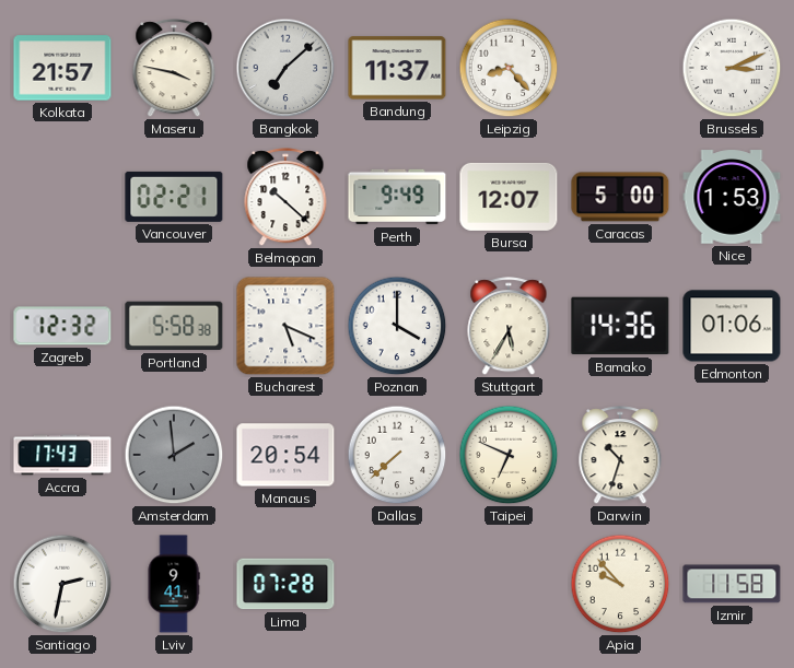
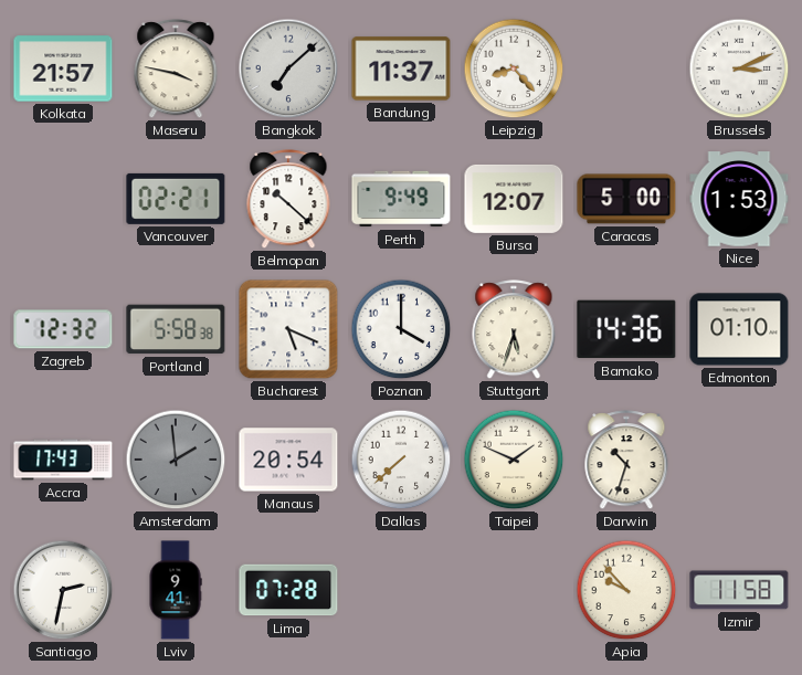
Stuttgart: 5:35 -> 5:33
Edmonton: 01:06 -> 01:10
Taipei: 6:49 -> 1:49
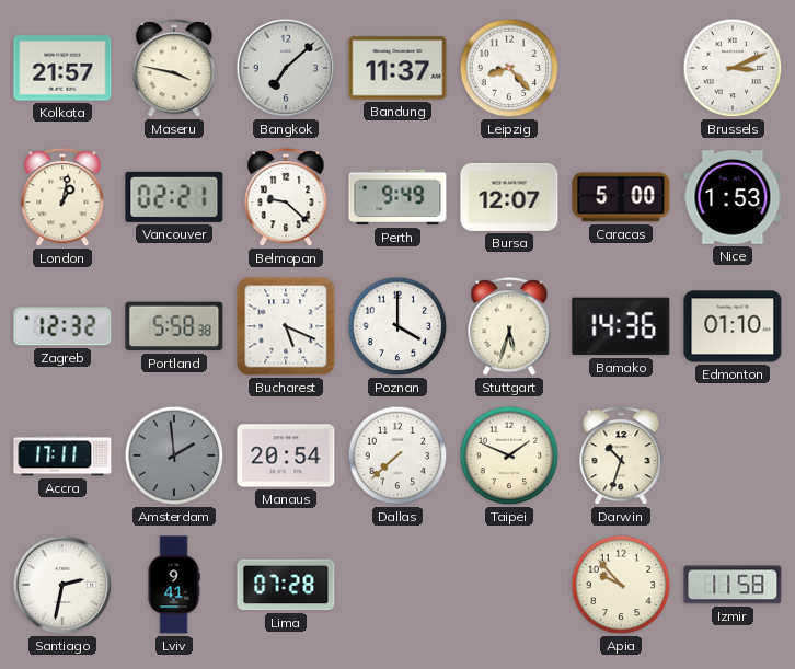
London: none -> 1:02
Belmopan: 10:22 -> 9:22
Accra: 17:43 -> 17:11
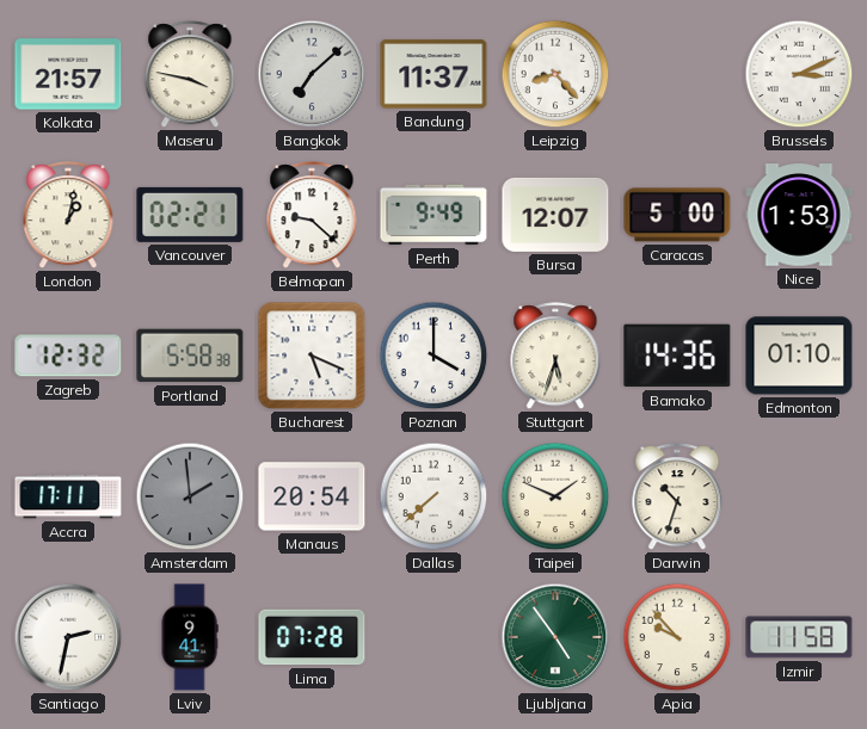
Ljubljana: none -> 4:54
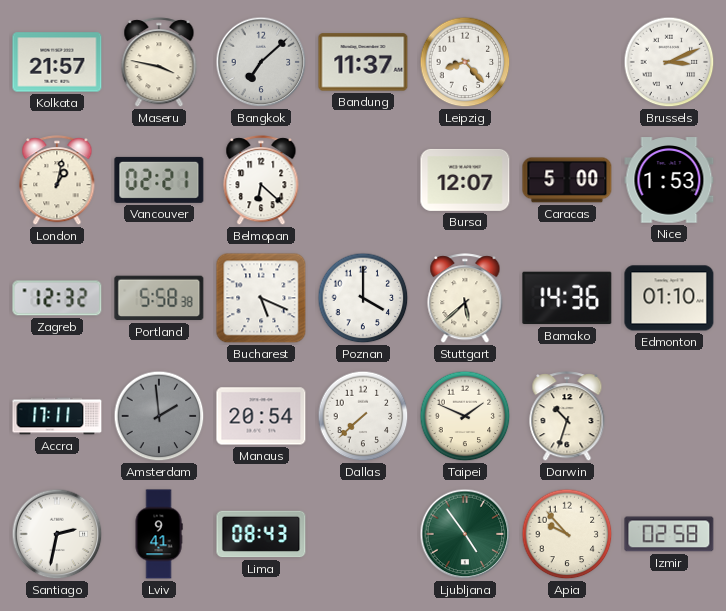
Belmopan: 9:22 -> 6:22
Perth: 9:49 -> none
Stuttgart: 5:33 -> 5:38
Lima: 07:28 -> 08:43
Izmir: 11:58 -> 02:58
